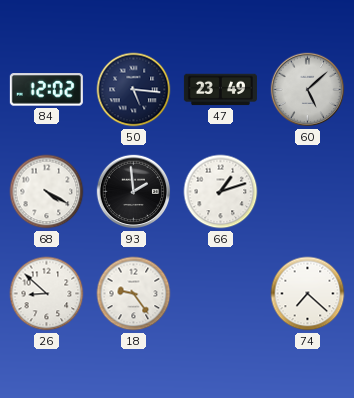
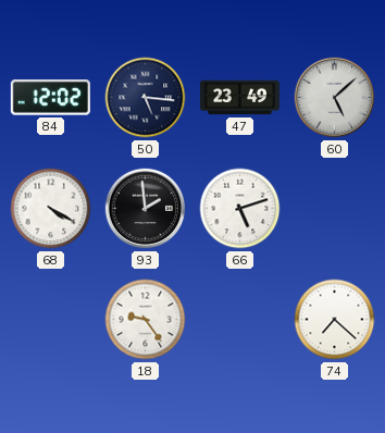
66: 1:12 -> 5:12
26: 8:52 -> none
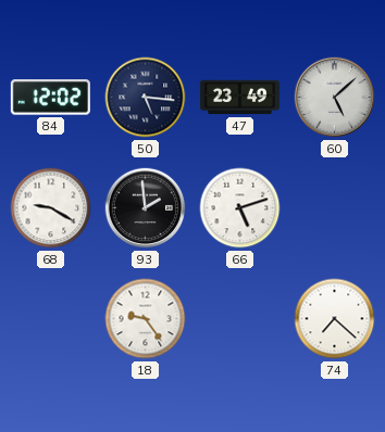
68: 4:20 -> 9:20
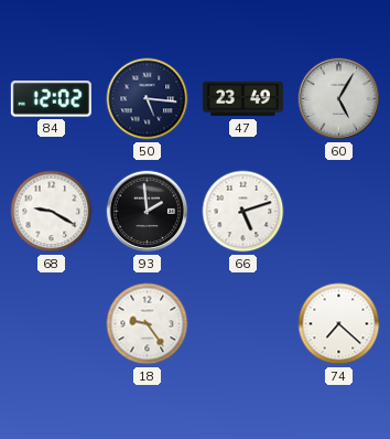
60: 5:08 -> 5:05
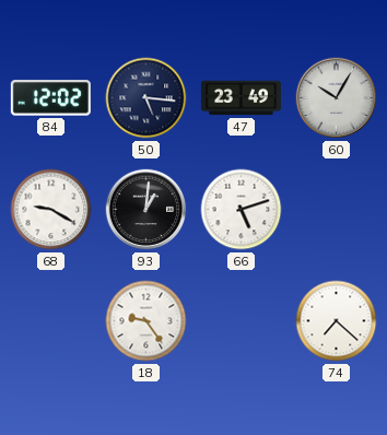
60: 5:05 -> 10:05
93: 1:59 -> 1:01
